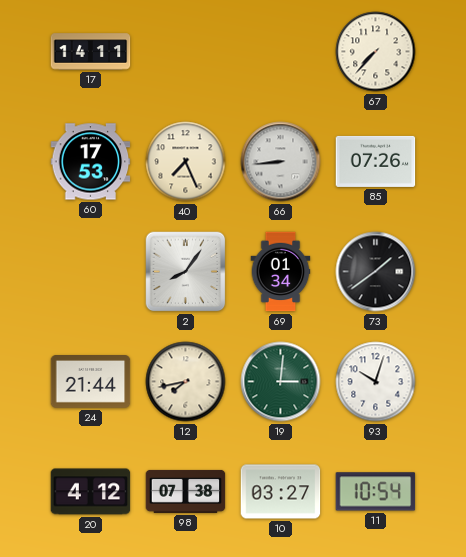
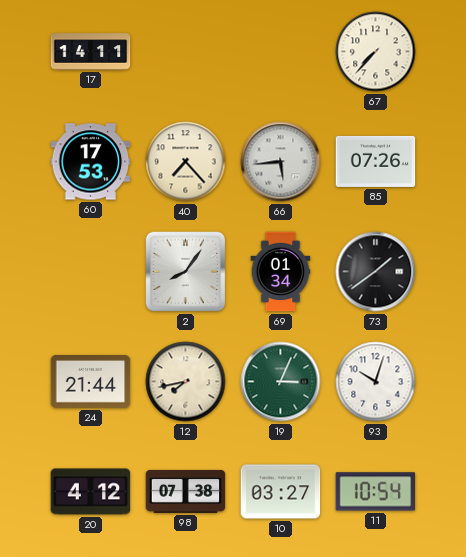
40: 7:26 -> 7:23
66: 8:44 -> 5:44
19: 3:01 -> 3:04
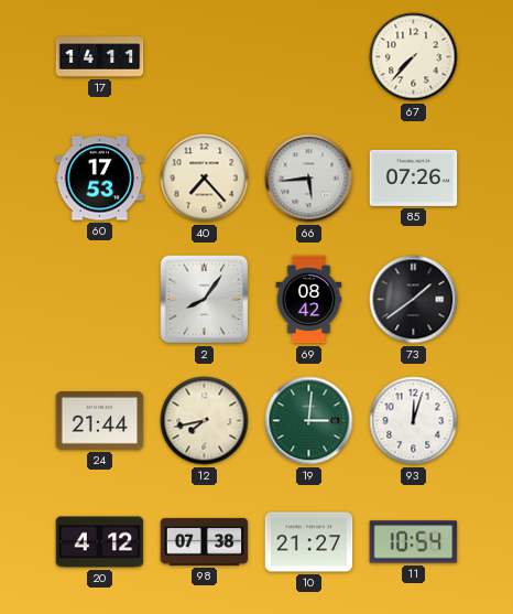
69: 01:34 -> 08:42
19: 3:04 -> 3:01
93: 10:03 -> 12:03
10: 03:27 -> 21:27
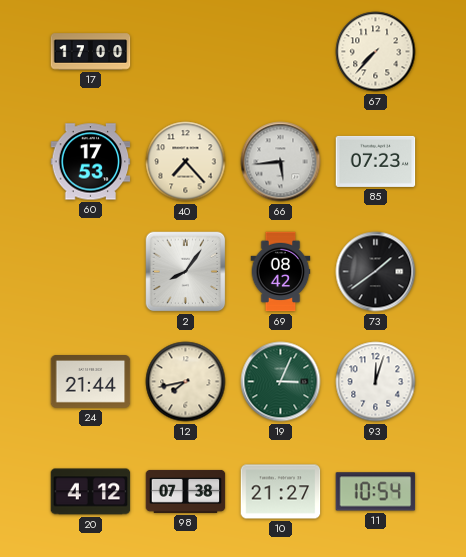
17: 14:11 -> 17:00
85: 07:26 -> 07:23
19: 3:01 -> 3:04
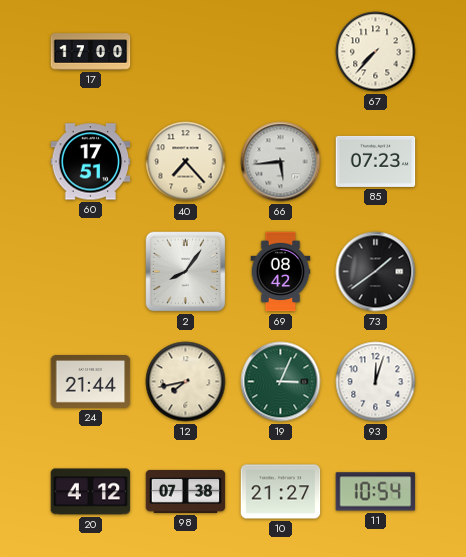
60: 17:53 -> 17:51
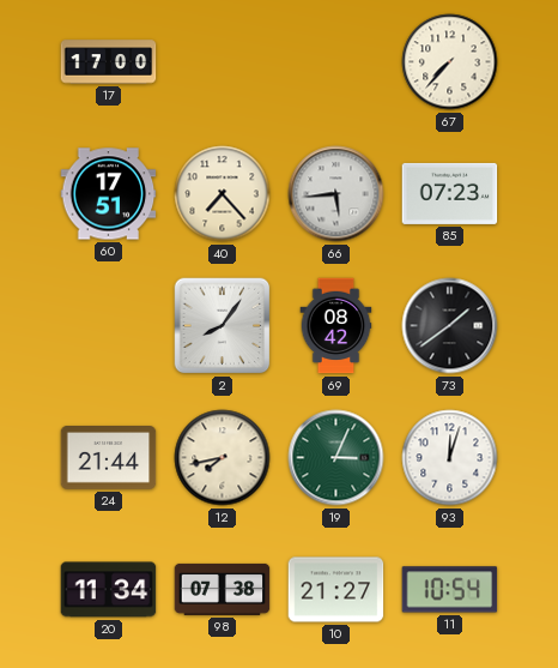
20: 4:12 -> 11:34
